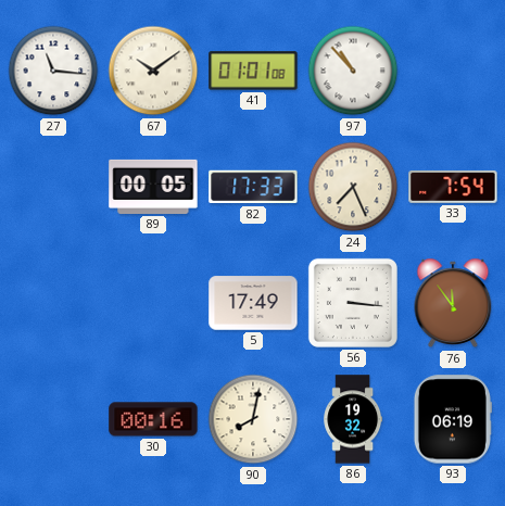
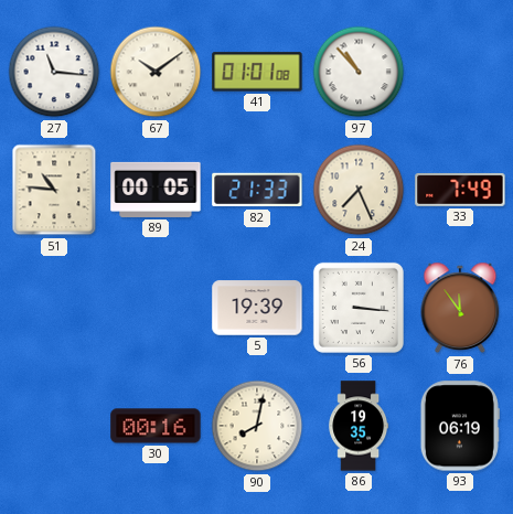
51: none -> 10:46
82: 17:33 -> 21:33
33: 7:54 -> 7:49
5: 17:49 -> 19:39
86: 19:32 -> 19:35
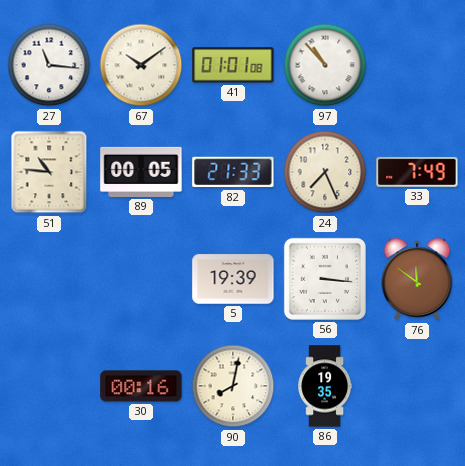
76: 11:54 -> 11:51
93: 06:19 -> none
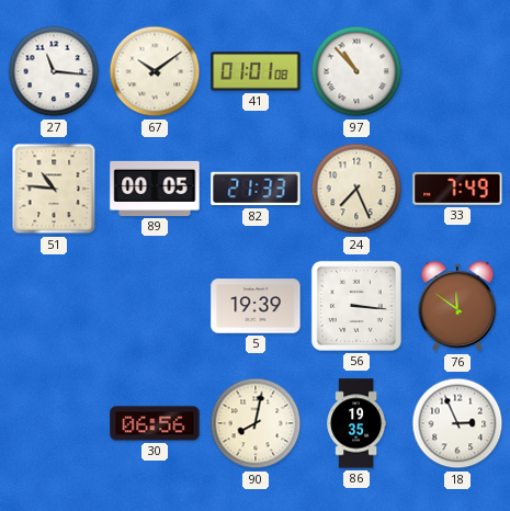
30: 00:16 -> 06:56
18: none -> 2:56
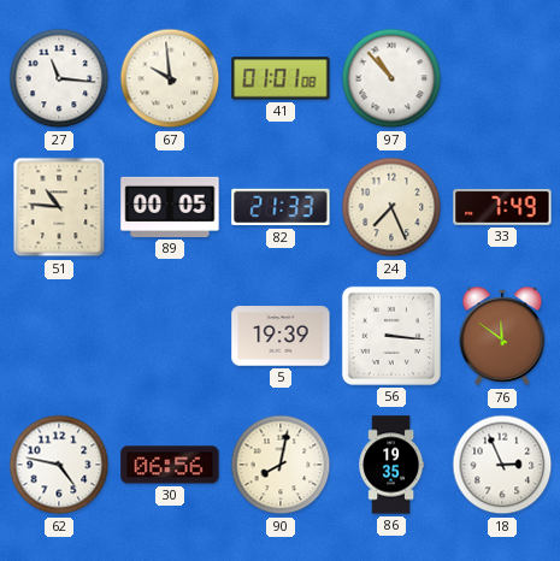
67: 10:09 -> 9:59
62: none -> 4:47
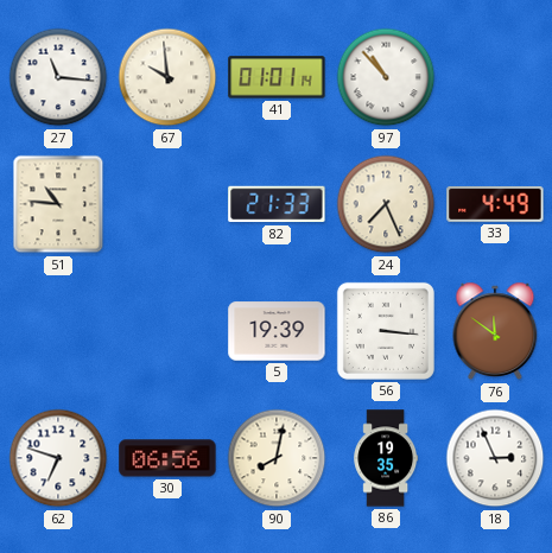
41: 01:01:08 -> 01:01:14
89: 00:05 -> none
33: 7:49 -> 4:49
62: 4:47 -> 6:48
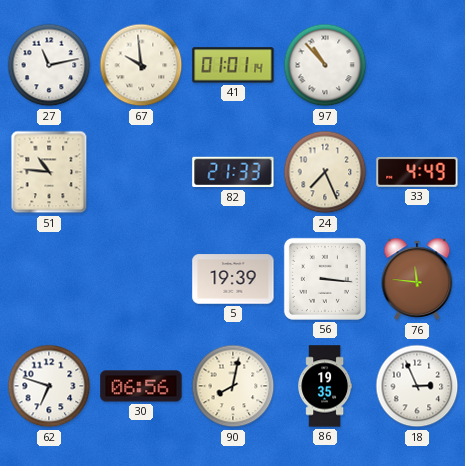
27: 11:16 -> 11:13
76: 11:51 -> 11:46
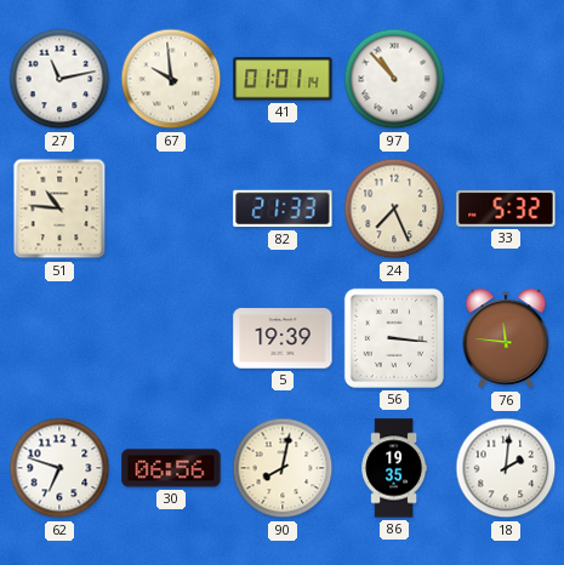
33: 4:49 -> 5:32
18: 2:56 -> 2:01
